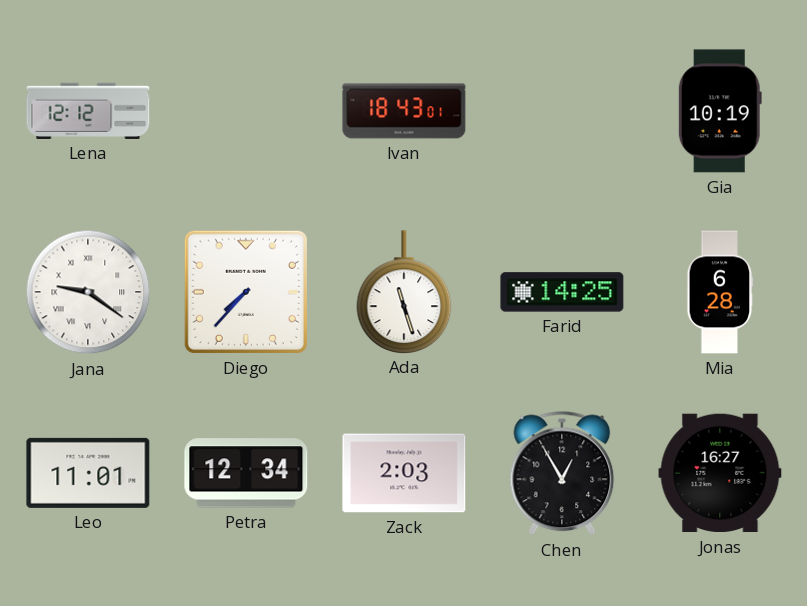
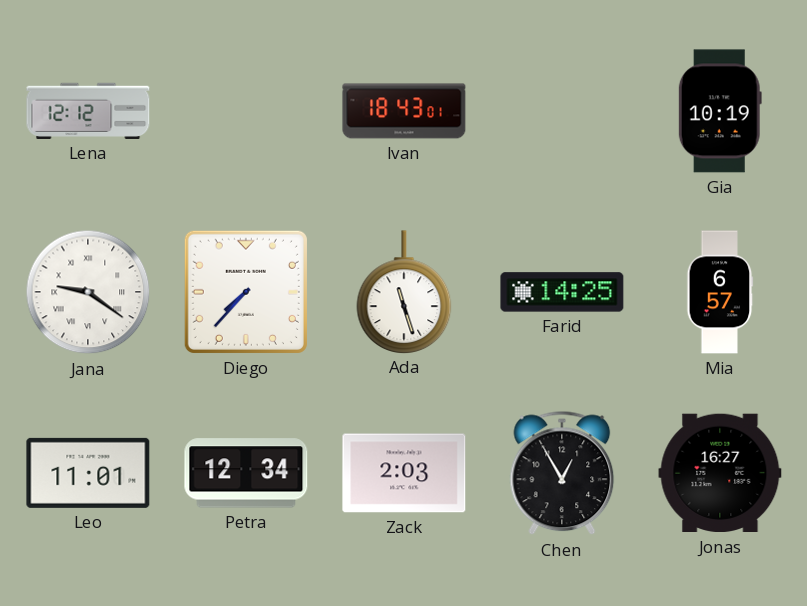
Mia: 6:28 -> 6:57
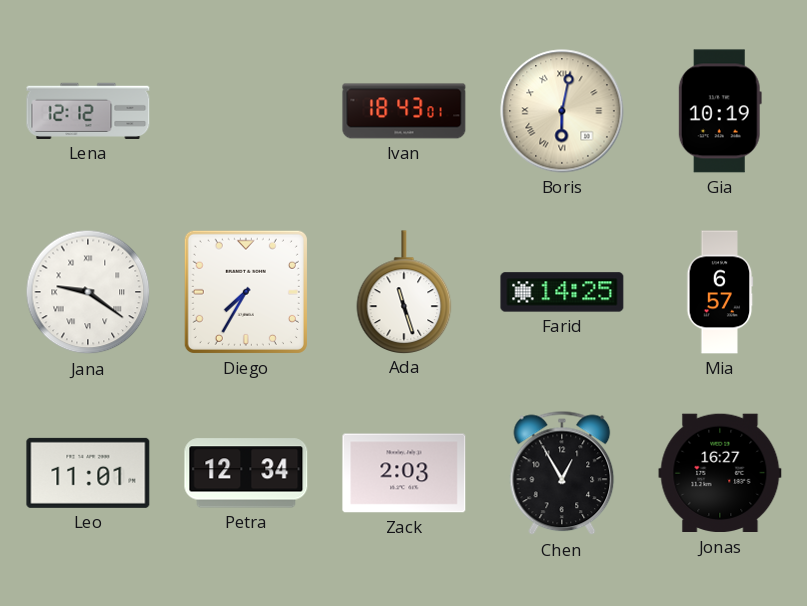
Boris: none -> 6:02
Diego: 7:37 -> 7:35
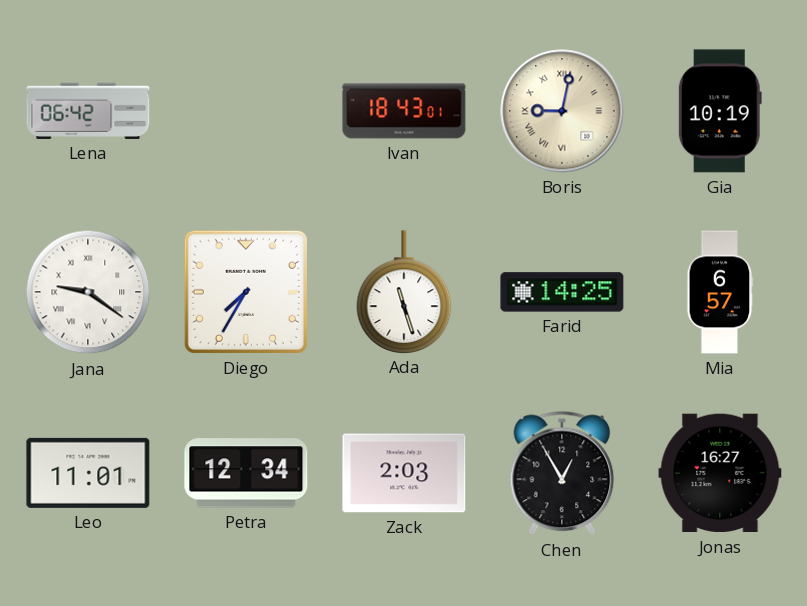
Lena: 12:12 -> 06:42
Boris: 6:02 -> 9:02
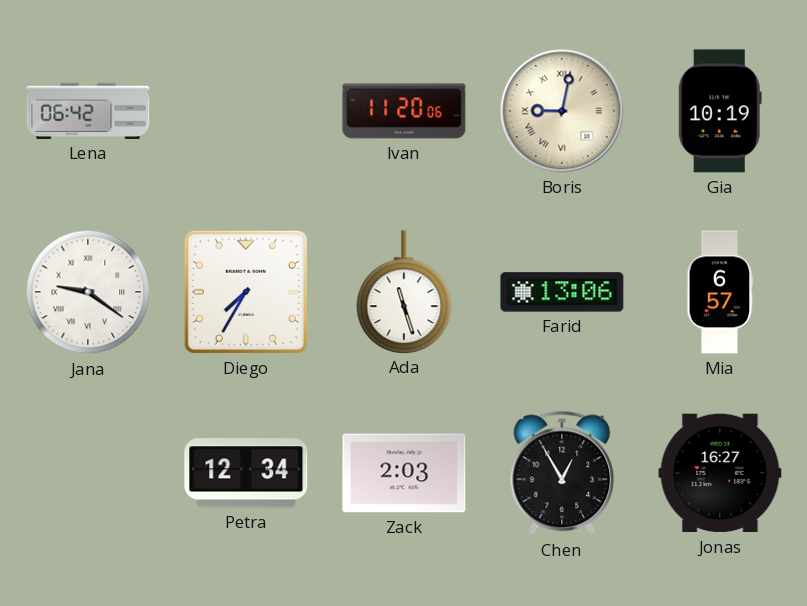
Ivan: 18:43 -> 11:20
Farid: 14:25 -> 13:06
Leo: 11:01 -> none
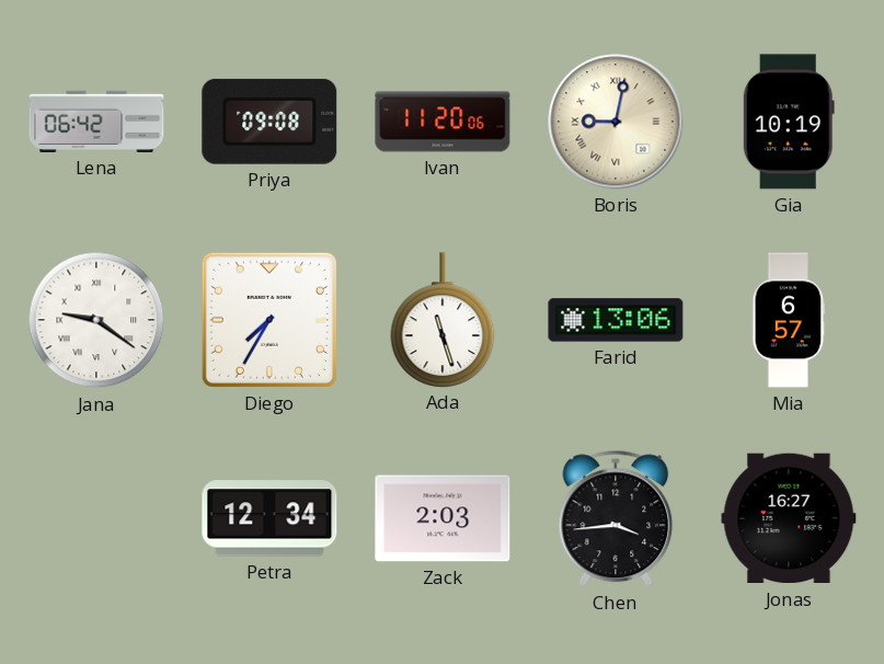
Priya: none -> 09:08
Chen: 12:55 -> 3:44
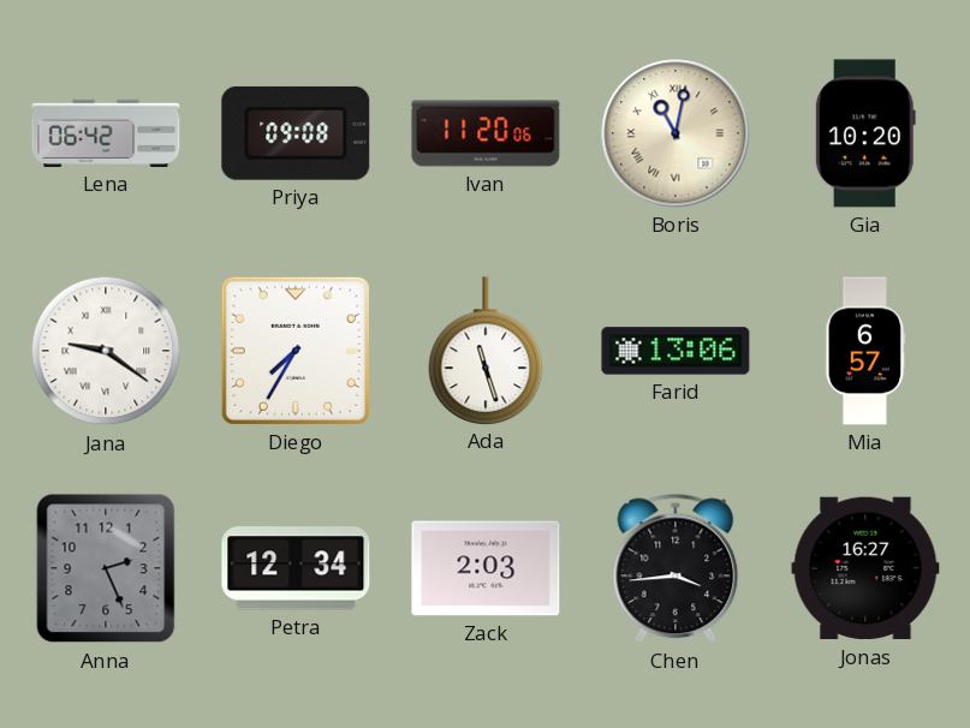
Boris: 9:02 -> 11:02
Gia: 10:19 -> 10:20
Anna: none -> 2:26
